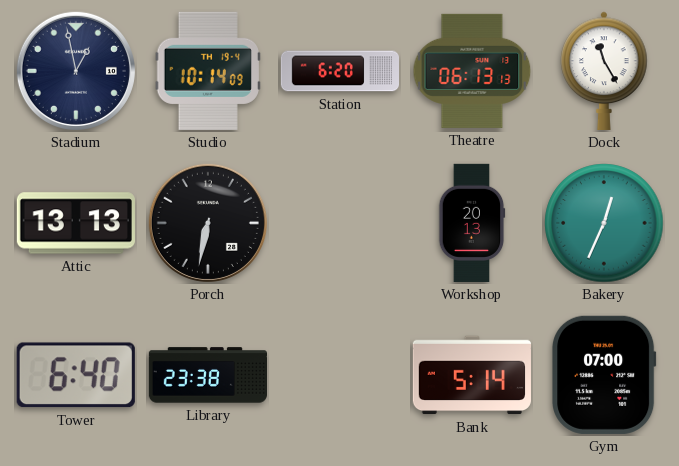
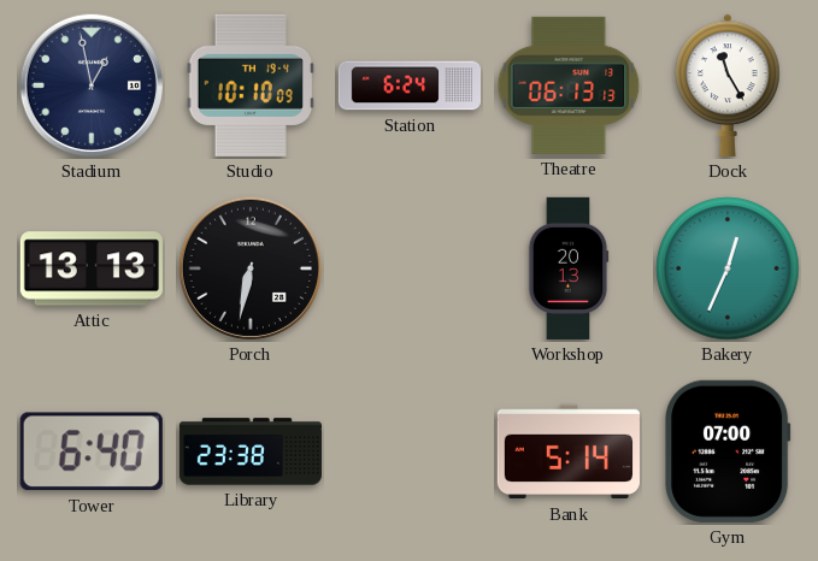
Studio: 10:14 -> 10:10
Station: 6:20 -> 6:24
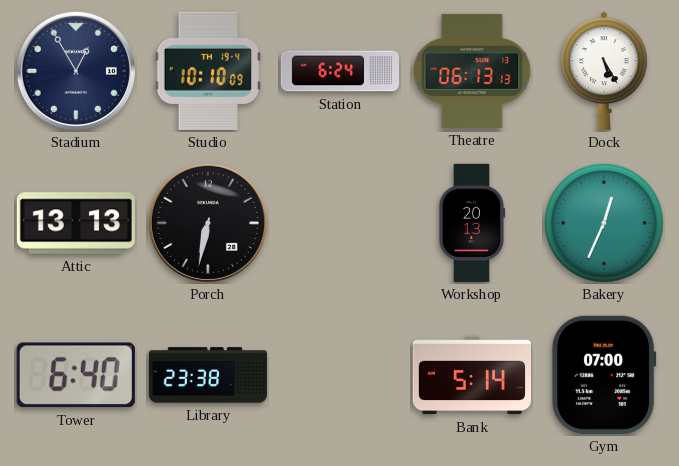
Stadium: 12:58 -> 12:55
Dock: 11:25 -> 5:25
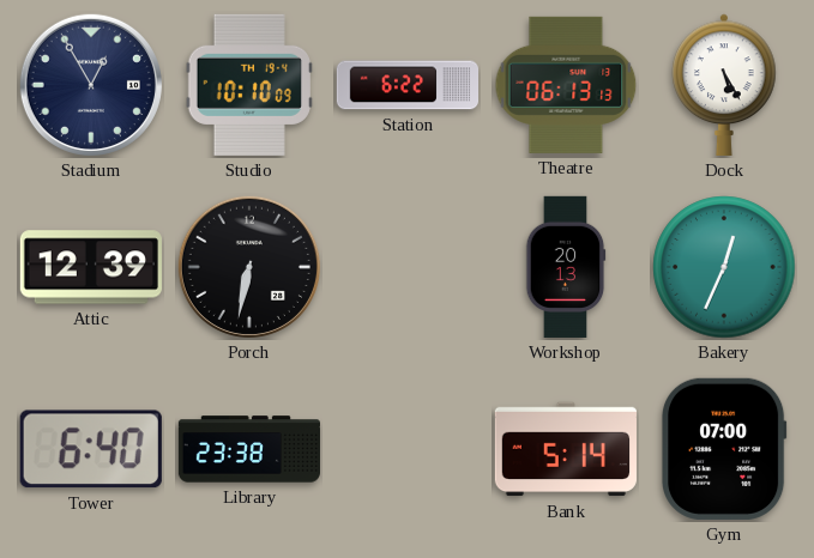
Station: 6:24 -> 6:22
Attic: 13:13 -> 12:39
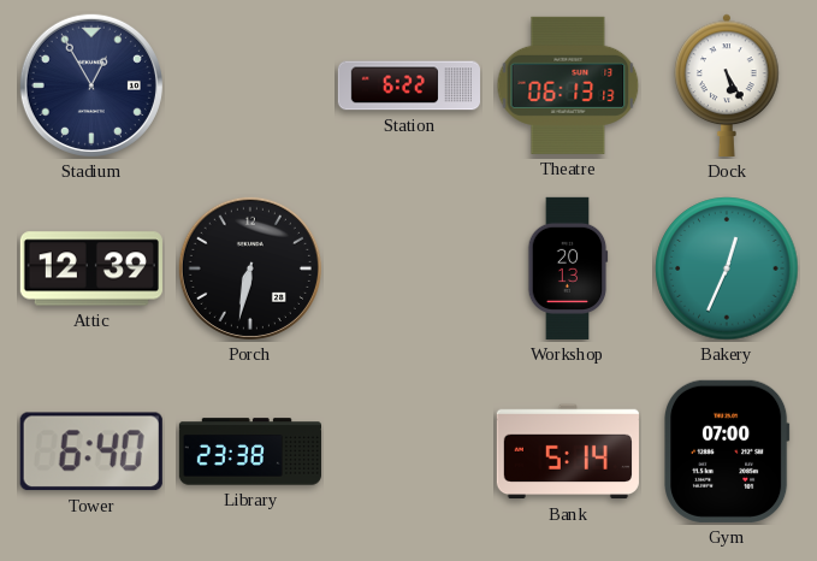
Studio: 10:10 -> none
